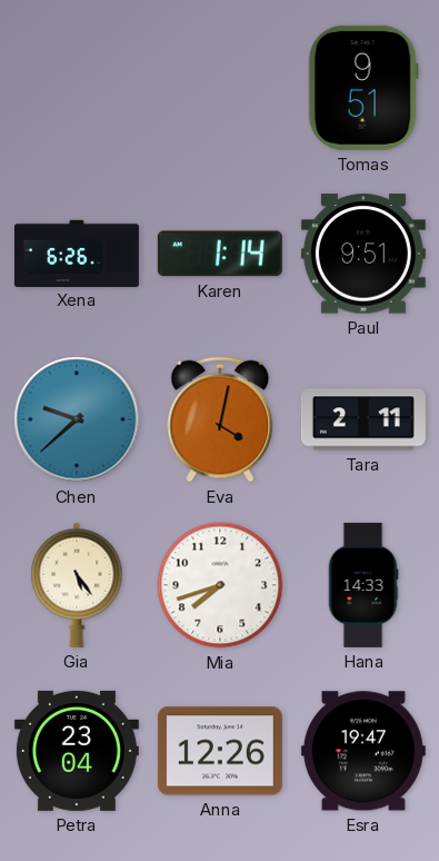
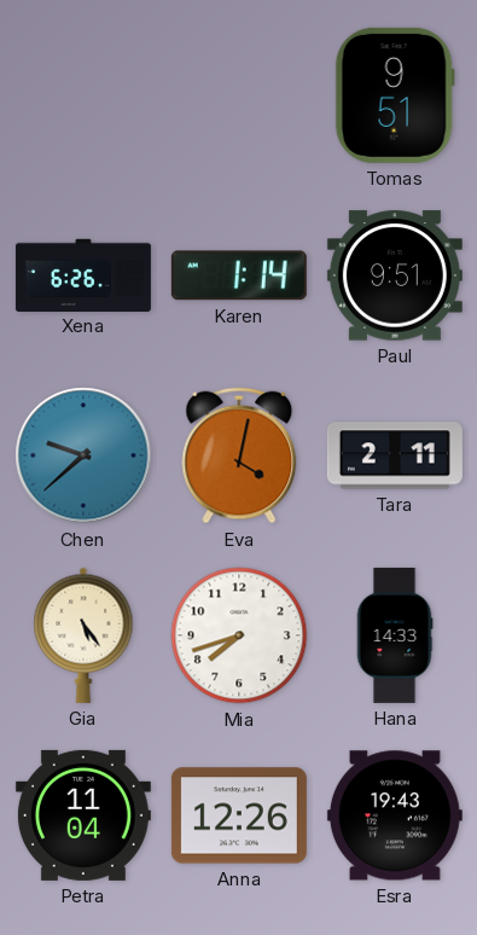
Petra: 23:04 -> 11:04
Esra: 19:47 -> 19:43
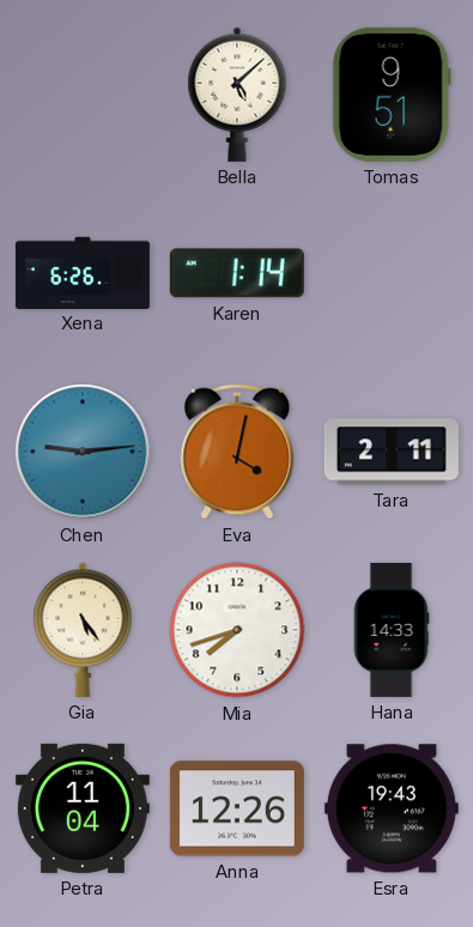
Bella: none -> 5:08
Paul: 9:51 -> none
Chen: 9:38 -> 9:14
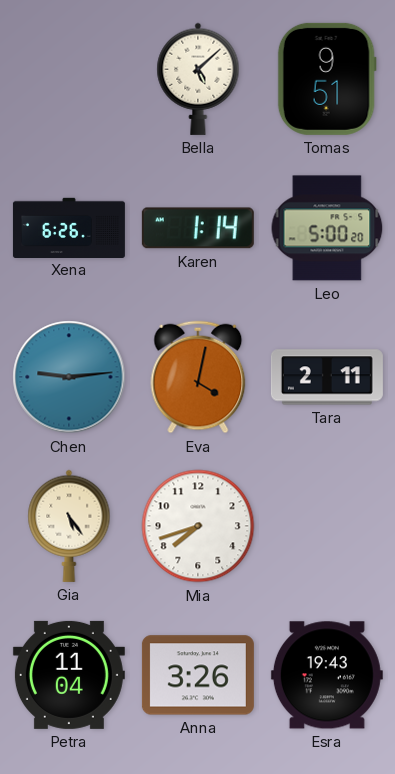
Leo: none -> 5:00
Hana: 14:33 -> none
Anna: 12:26 -> 3:26
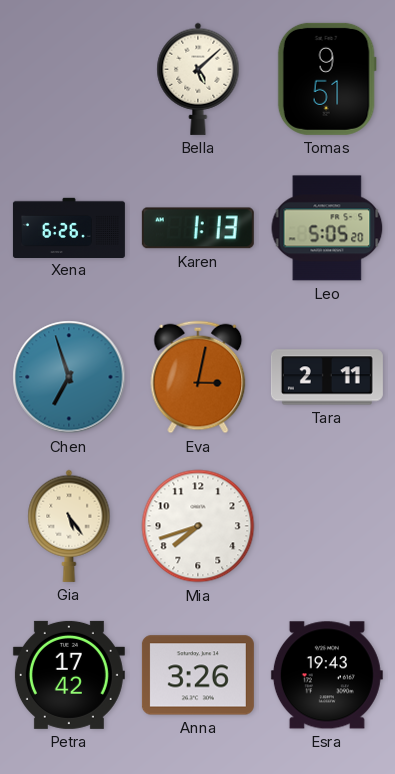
Karen: 1:14 -> 1:13
Leo: 5:00 -> 5:05
Chen: 9:14 -> 6:57
Eva: 4:02 -> 3:02
Petra: 11:04 -> 17:42
